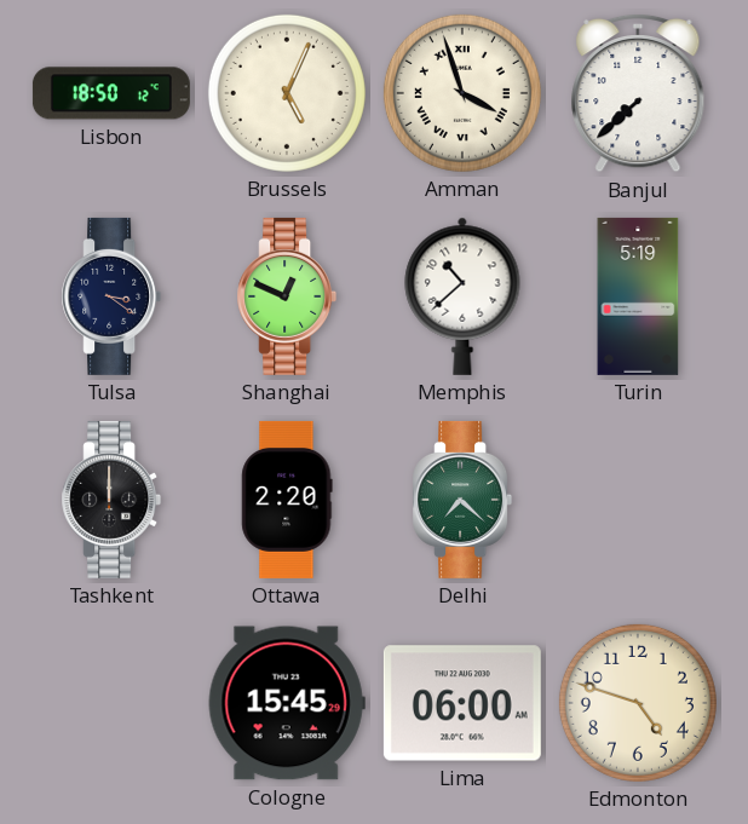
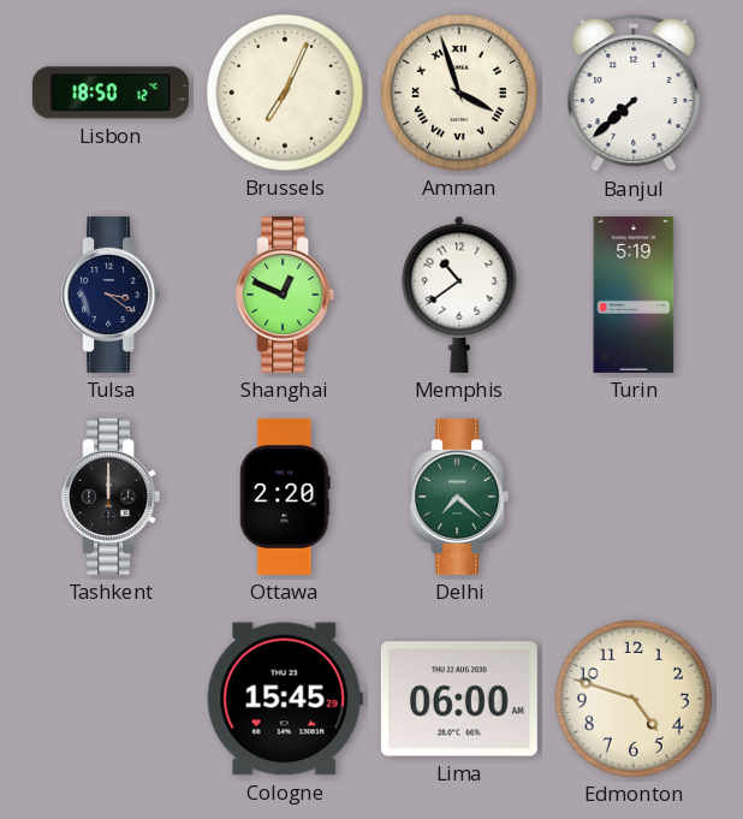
Brussels: 5:04 -> 7:04
Memphis: 10:38 -> 10:39
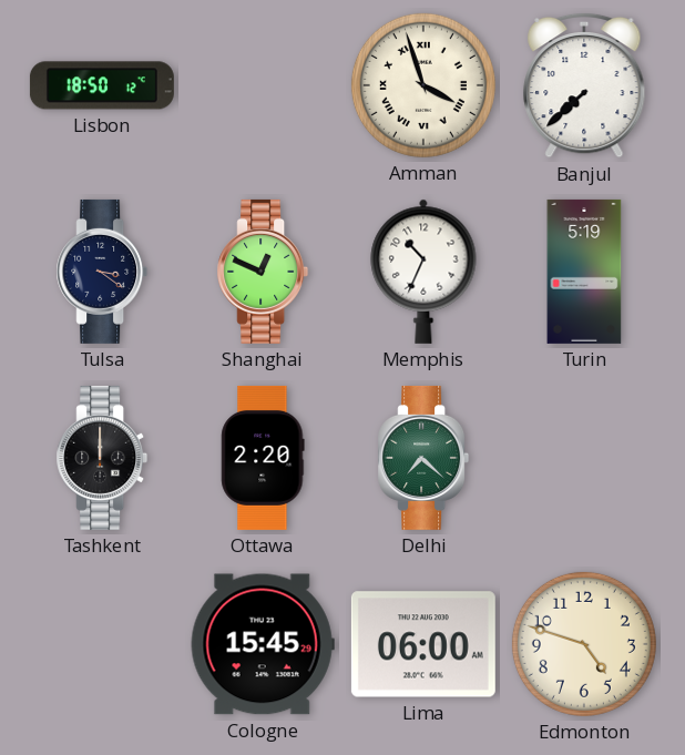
Brussels: 7:04 -> none
Memphis: 10:39 -> 10:34
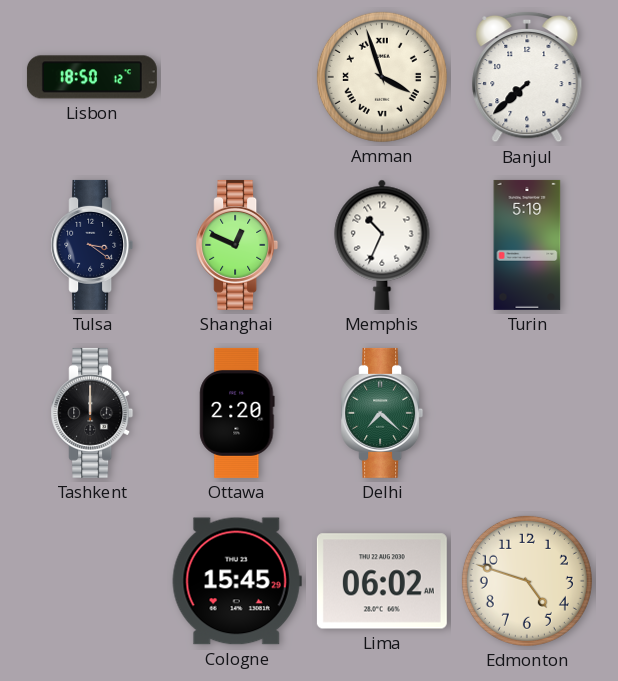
Lima: 06:00 -> 06:02
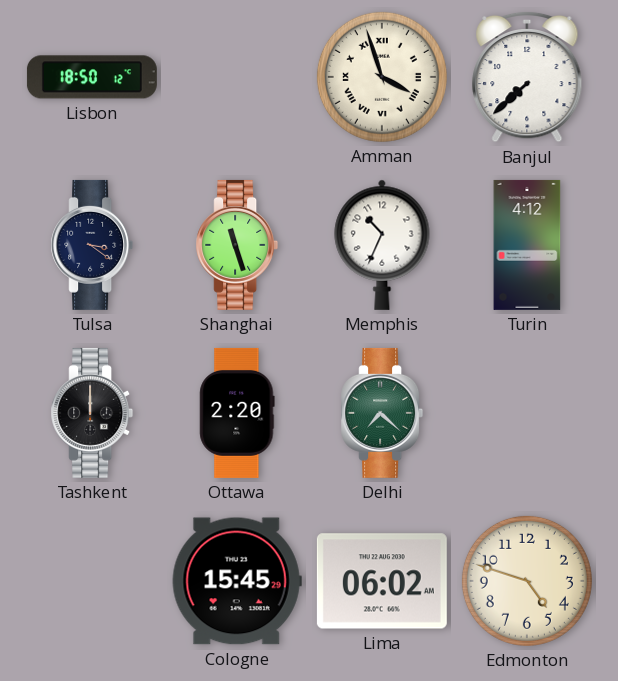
Shanghai: 12:49 -> 11:27
Turin: 5:19 -> 4:12
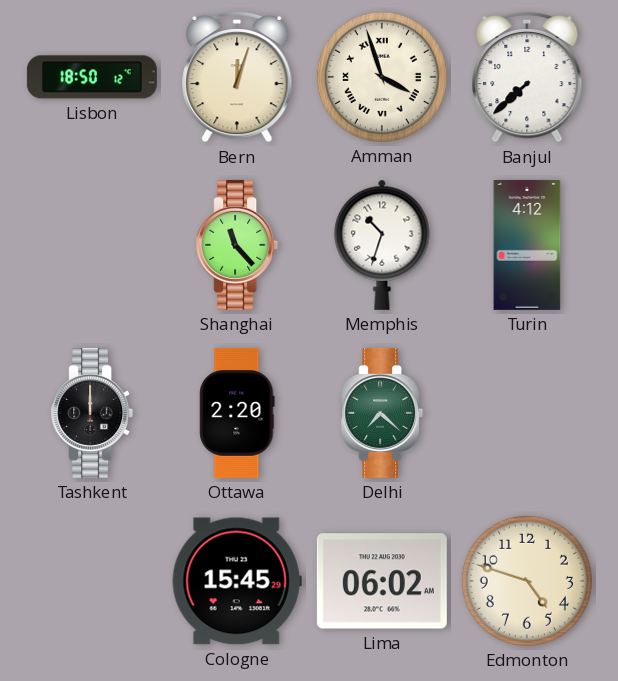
Bern: none -> 12:03
Tulsa: 3:21 -> none
Shanghai: 11:27 -> 11:23
Memphis: 10:34 -> 10:33
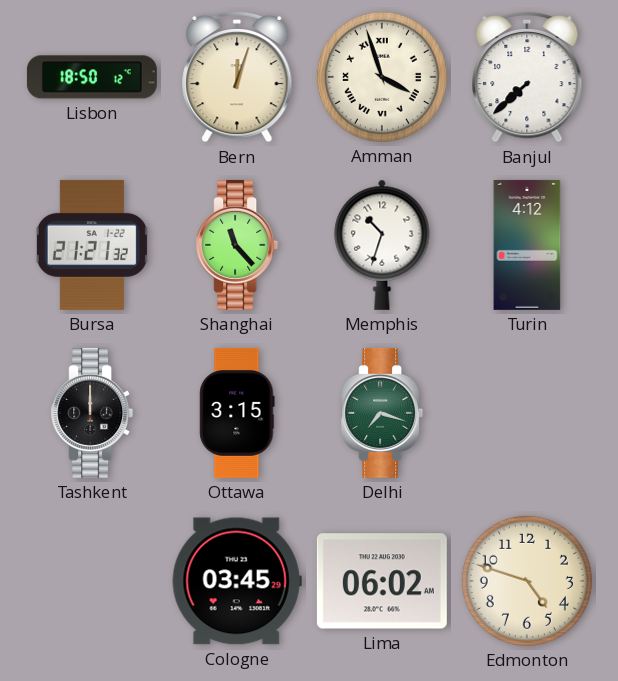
Bursa: none -> 21:21
Ottawa: 2:20 -> 3:15
Delhi: 7:22 -> 7:18
Cologne: 15:45 -> 03:45
